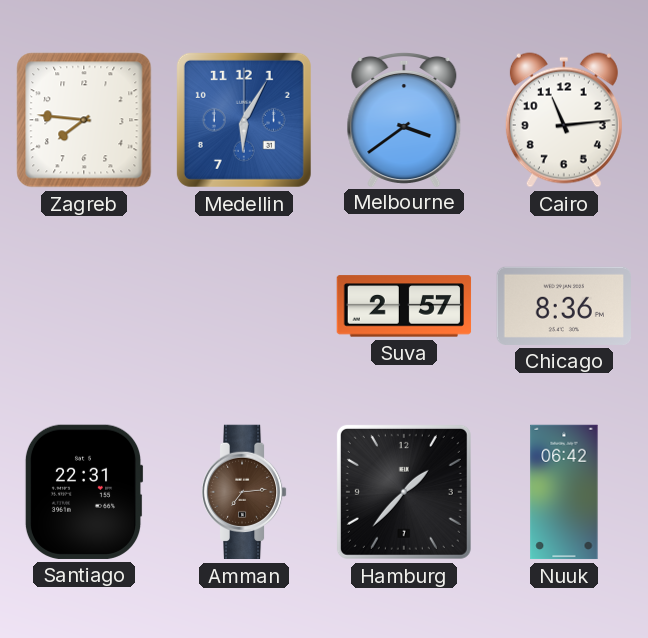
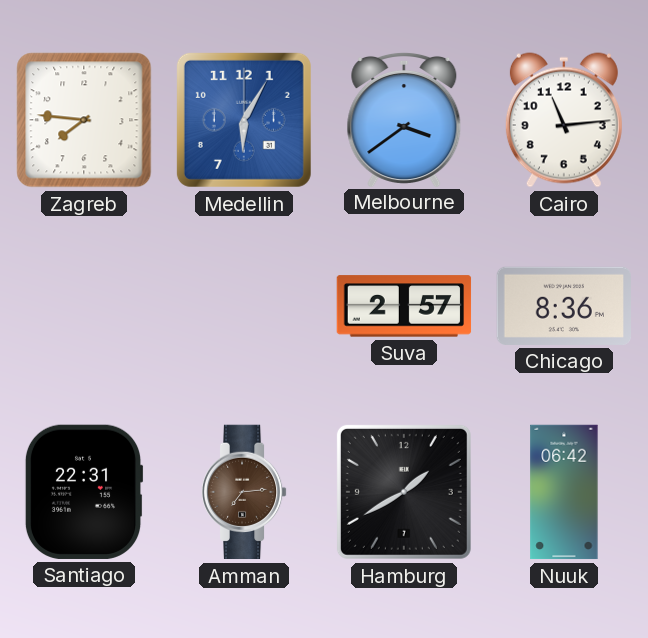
Hamburg: 1:37 -> 1:40
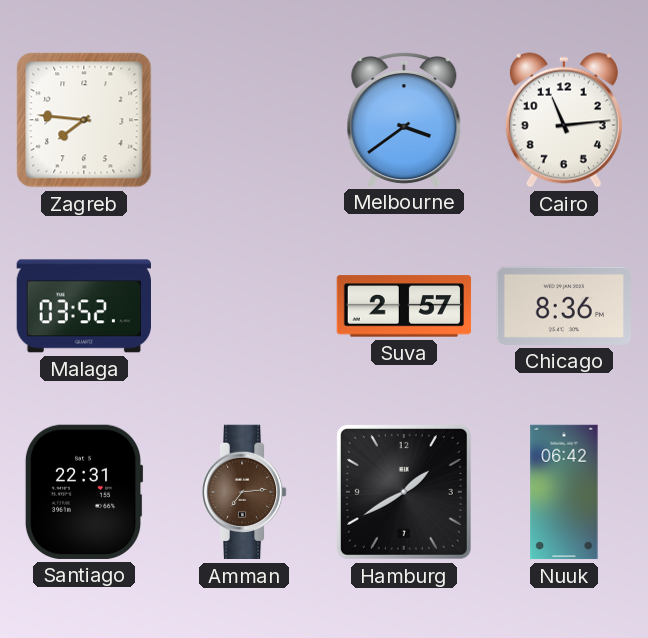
Medellin: 6:05 -> none
Malaga: none -> 03:52
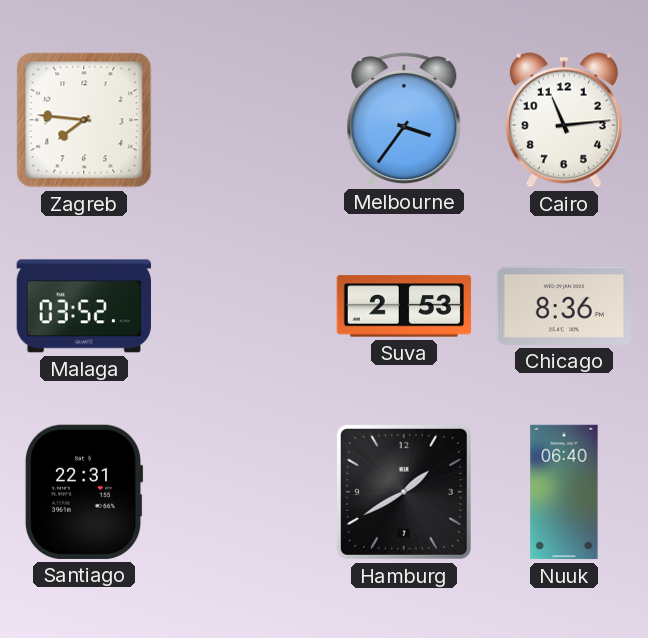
Melbourne: 3:39 -> 3:36
Suva: 2:57 -> 2:53
Amman: 7:14 -> none
Nuuk: 06:42 -> 06:40
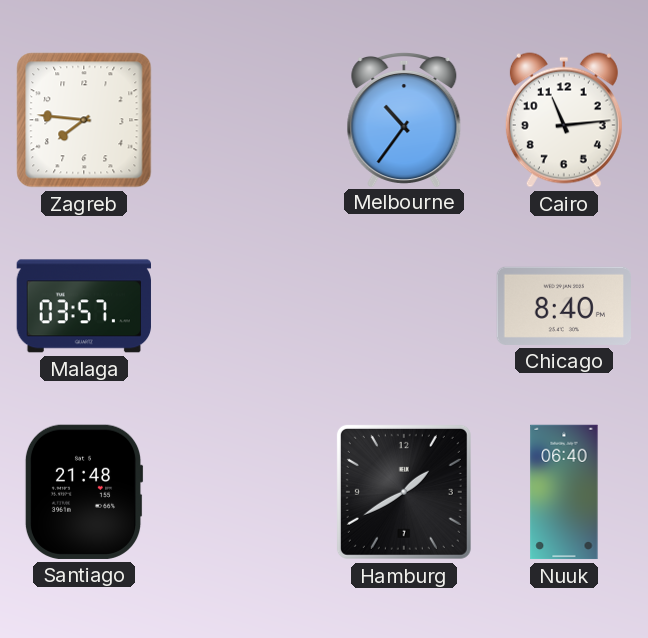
Melbourne: 3:36 -> 10:36
Malaga: 03:52 -> 03:57
Suva: 2:53 -> none
Chicago: 8:36 -> 8:40
Santiago: 22:31 -> 21:48
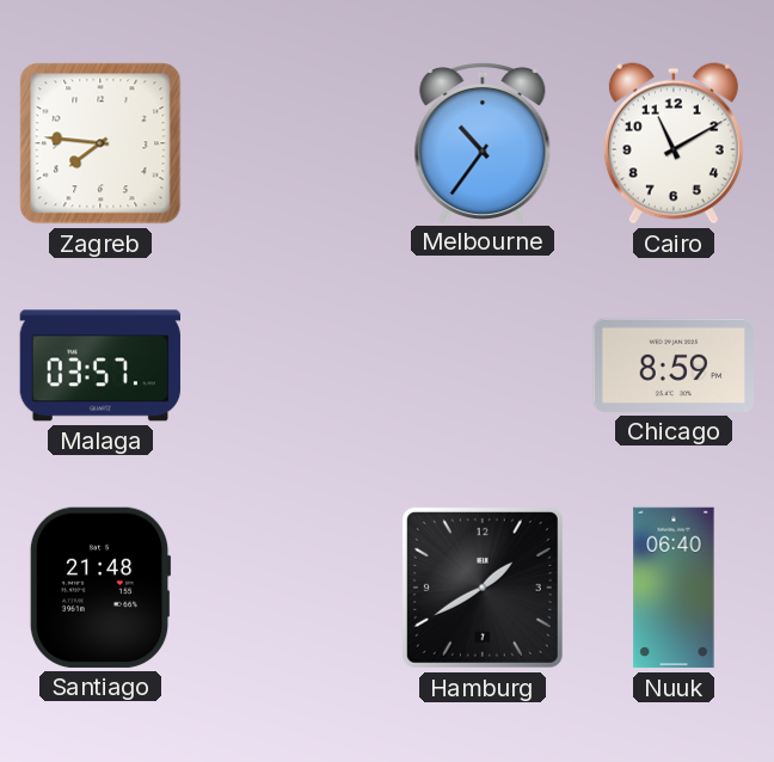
Cairo: 11:14 -> 11:10
Chicago: 8:40 -> 8:59
